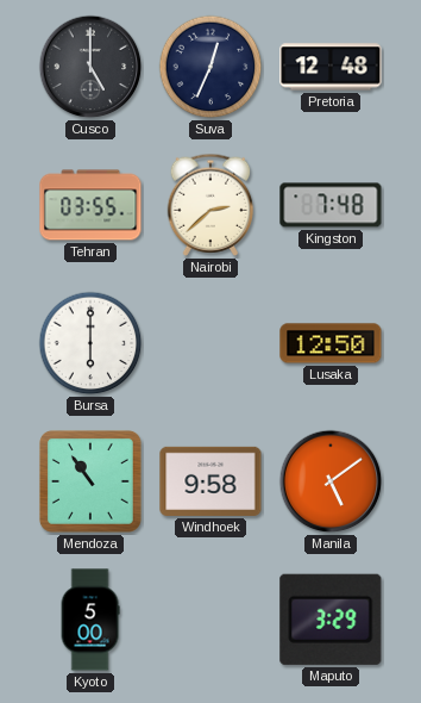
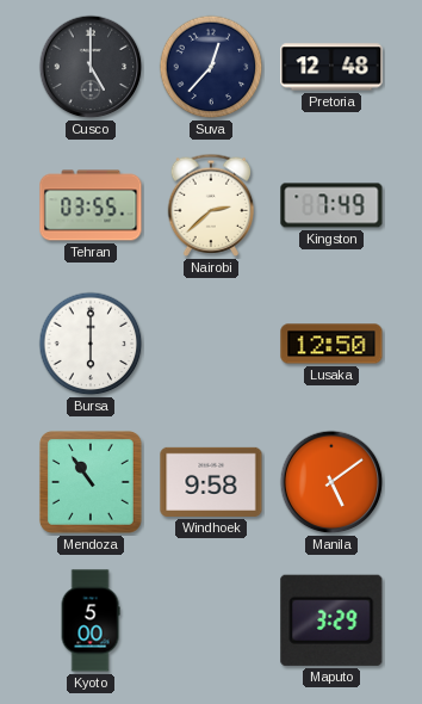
Suva: 12:34 -> 12:37
Kingston: 7:48 -> 7:49
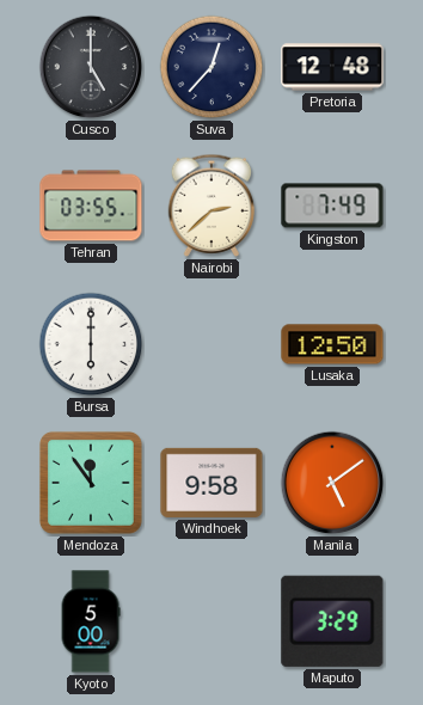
Mendoza: 10:54 -> 11:54
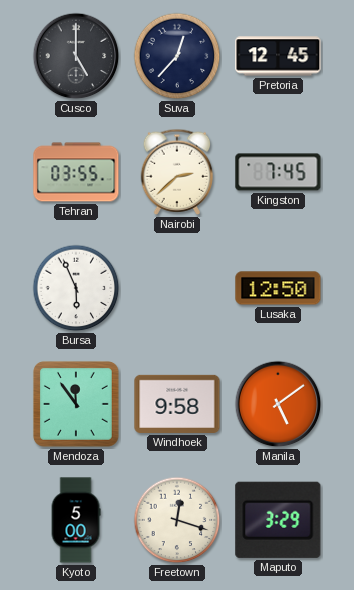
Pretoria: 12:48 -> 12:45
Kingston: 7:49 -> 7:45
Bursa: 6:00 -> 5:56
Freetown: none -> 12:18
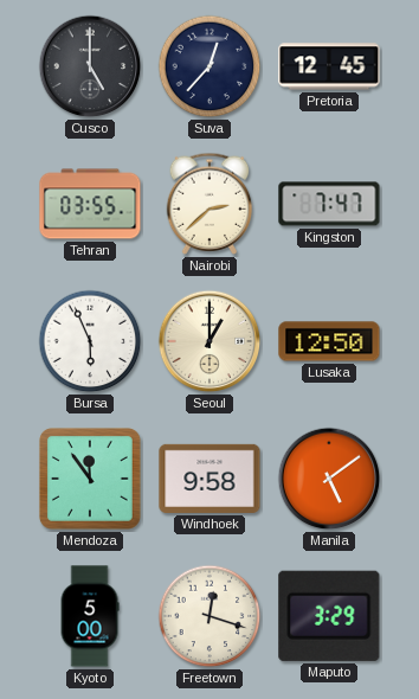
Kingston: 7:45 -> 7:47
Seoul: none -> 1:00
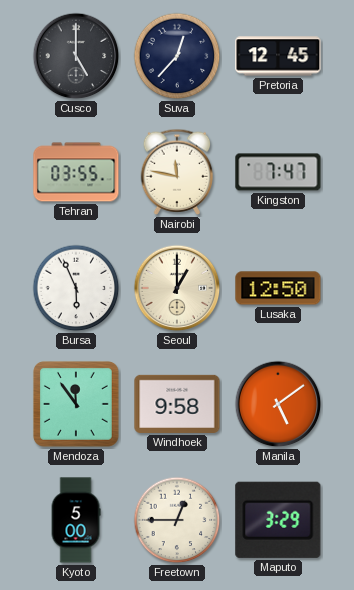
Nairobi: 2:38 -> 11:47
Freetown: 12:18 -> 12:45
